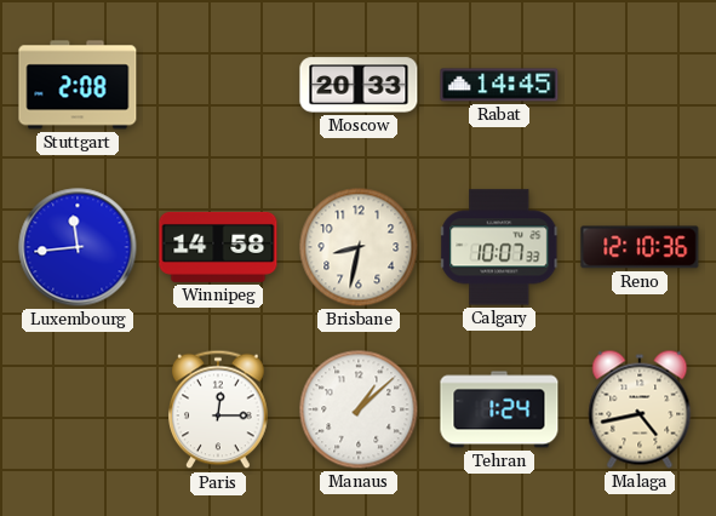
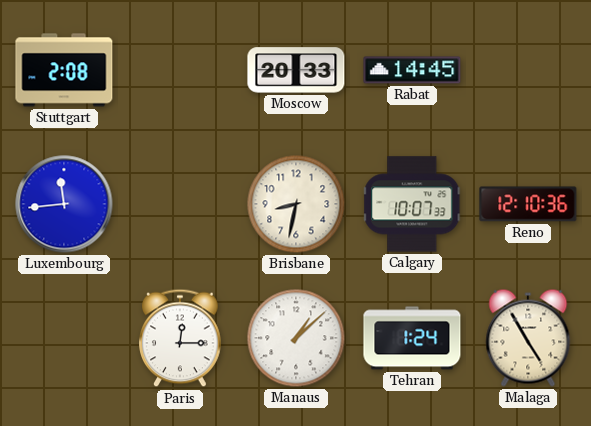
Winnipeg: 14:58 -> none
Malaga: 4:43 -> 4:55
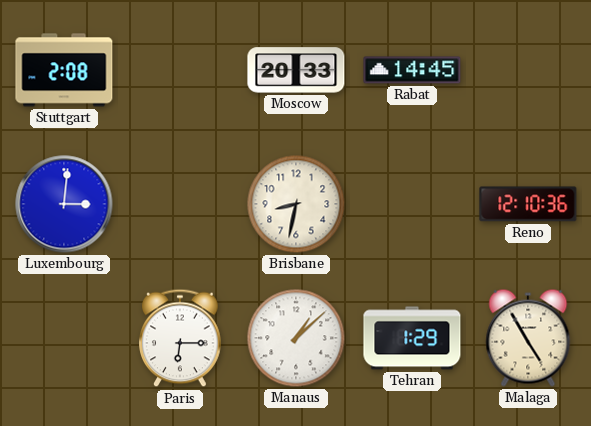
Luxembourg: 11:44 -> 3:01
Calgary: 10:07 -> none
Paris: 12:15 -> 6:15
Tehran: 1:24 -> 1:29
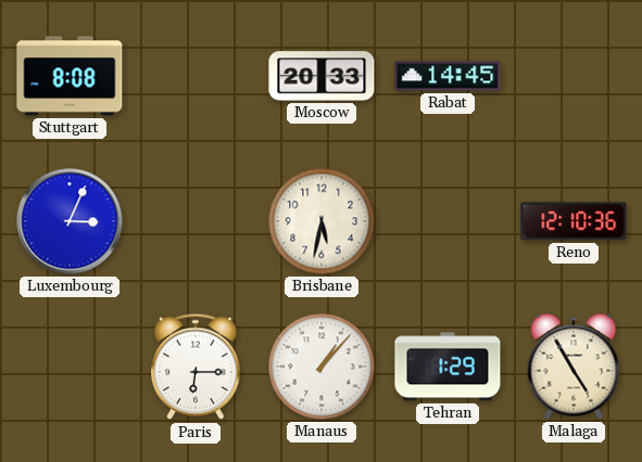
Stuttgart: 2:08 -> 8:08
Luxembourg: 3:01 -> 3:04
Brisbane: 8:32 -> 5:32
Manaus: 1:08 -> 1:07
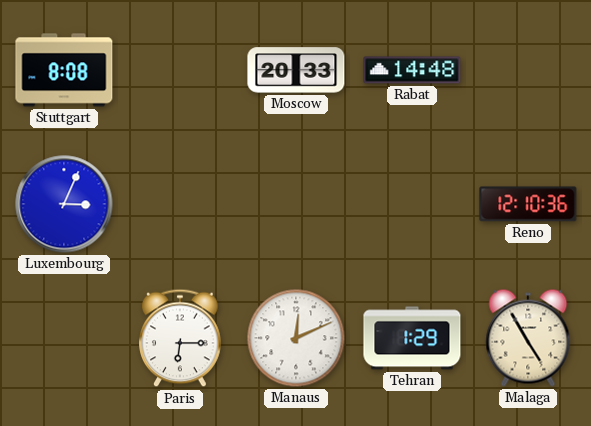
Rabat: 14:45 -> 14:48
Brisbane: 5:32 -> none
Manaus: 1:07 -> 12:11
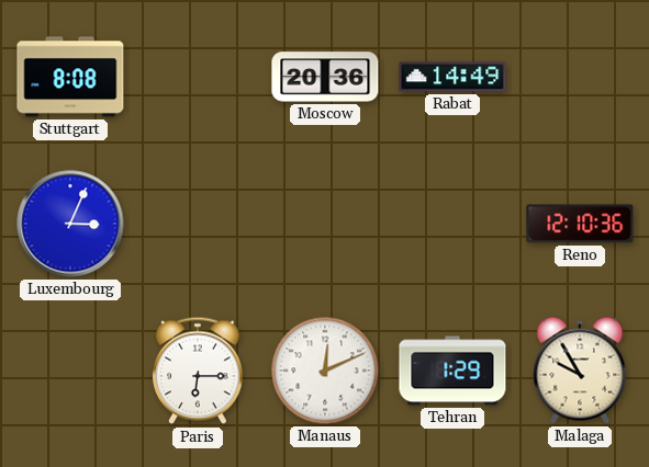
Moscow: 20:33 -> 20:36
Rabat: 14:48 -> 14:49
Malaga: 4:55 -> 9:55
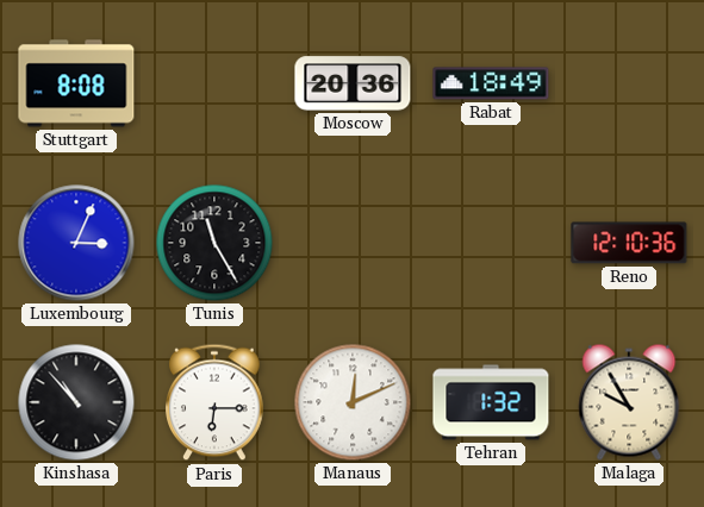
Rabat: 14:49 -> 18:49
Tunis: none -> 11:25
Kinshasa: none -> 10:53
Tehran: 1:29 -> 1:32
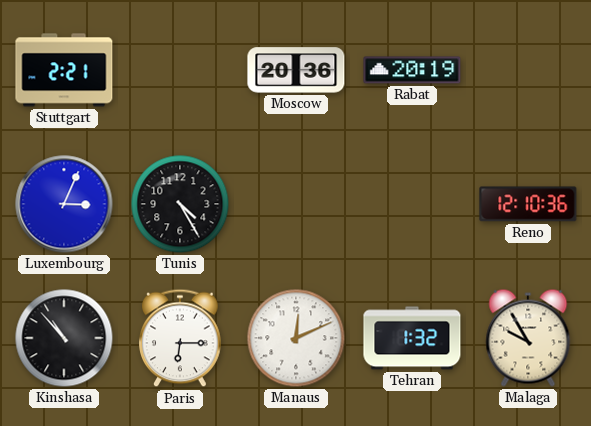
Stuttgart: 8:08 -> 2:21
Rabat: 18:49 -> 20:19
Tunis: 11:25 -> 4:25
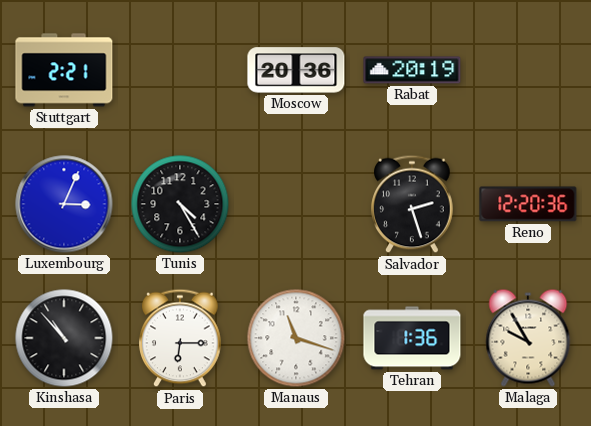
Salvador: none -> 2:27
Reno: 12:10 -> 12:20
Manaus: 12:11 -> 11:18
Tehran: 1:32 -> 1:36
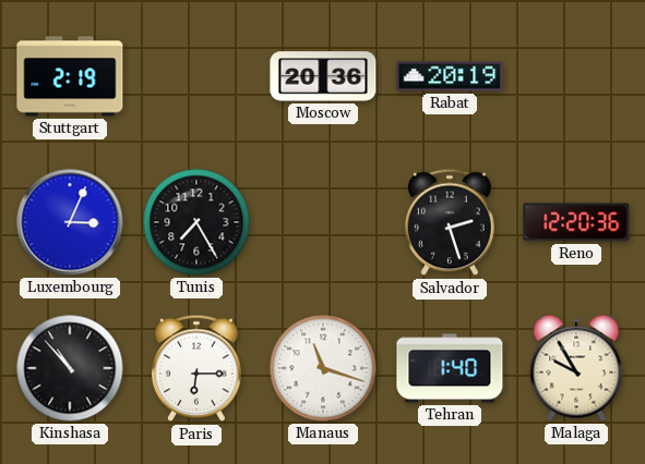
Stuttgart: 2:21 -> 2:19
Tunis: 4:25 -> 7:25
Tehran: 1:36 -> 1:40
